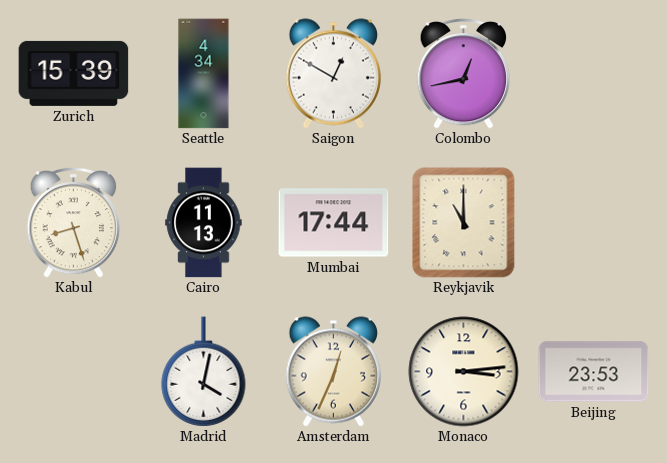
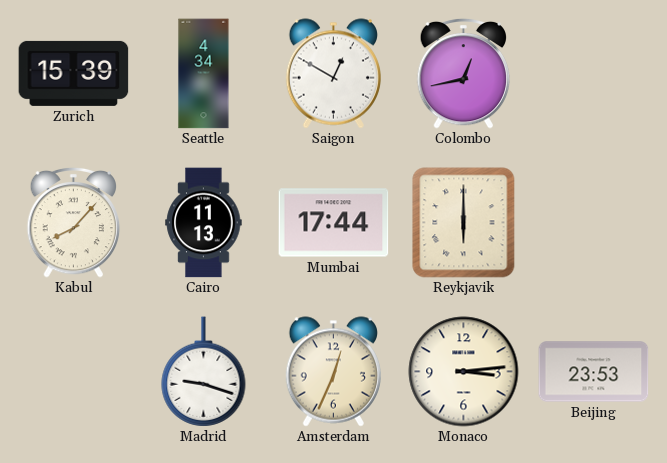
Kabul: 8:27 -> 8:07
Reykjavik: 11:00 -> 6:00
Madrid: 4:02 -> 9:18
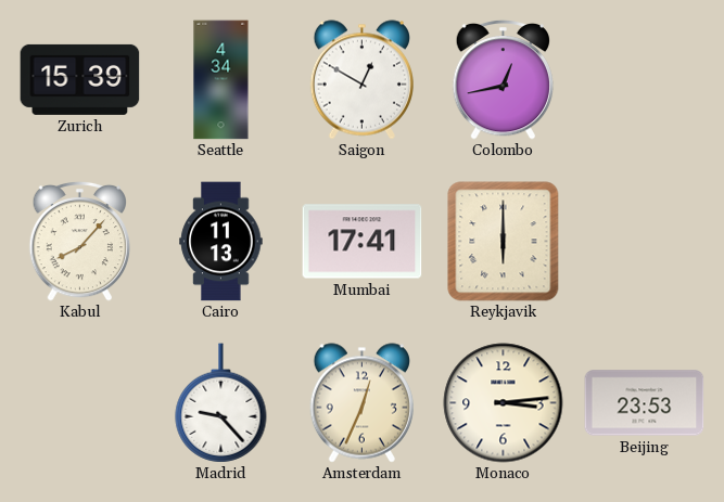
Mumbai: 17:44 -> 17:41
Madrid: 9:18 -> 9:23
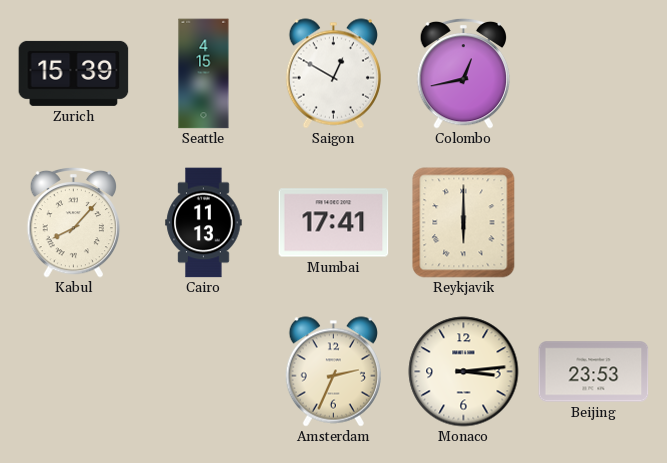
Seattle: 4:34 -> 4:15
Madrid: 9:23 -> none
Amsterdam: 12:34 -> 2:34
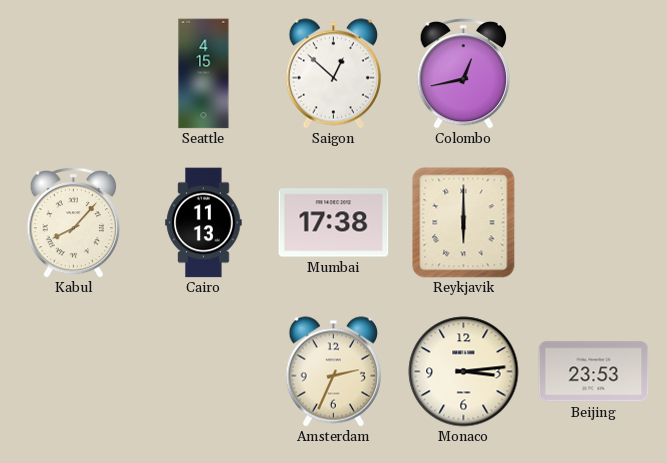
Zurich: 15:39 -> none
Saigon: 12:50 -> 12:52
Mumbai: 17:41 -> 17:38
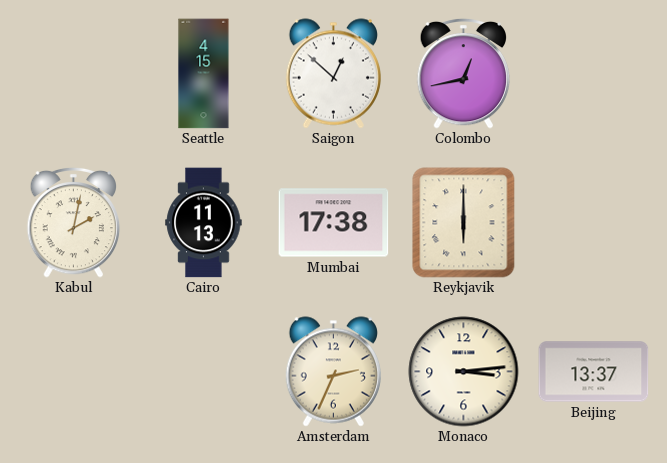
Kabul: 8:07 -> 2:02
Beijing: 23:53 -> 13:37
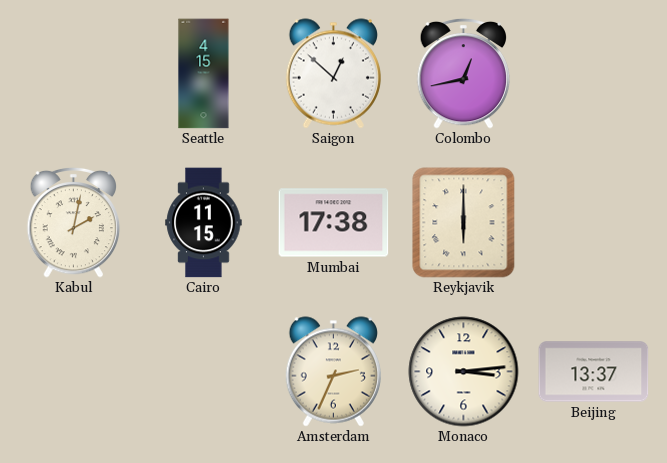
Cairo: 11:13 -> 11:15
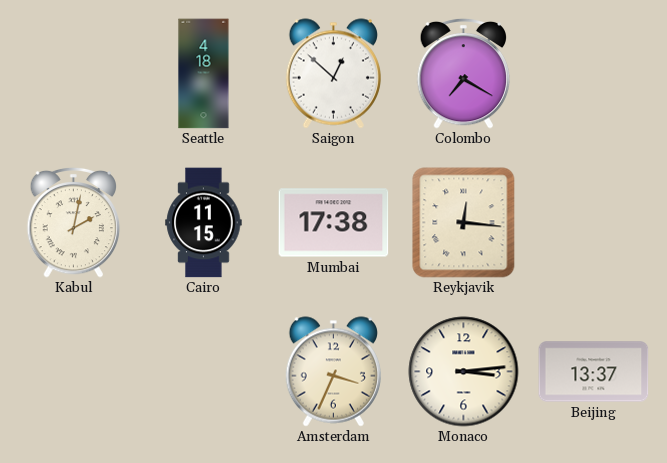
Seattle: 4:15 -> 4:18
Colombo: 12:43 -> 7:20
Reykjavik: 6:00 -> 12:16
Amsterdam: 2:34 -> 3:34
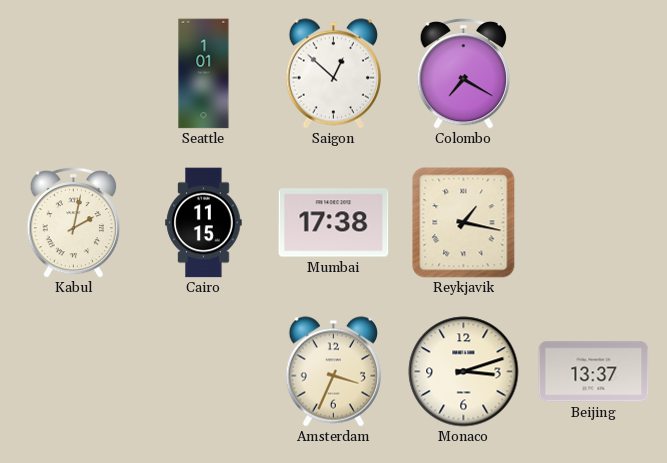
Seattle: 4:18 -> 1:01
Reykjavik: 12:16 -> 1:17
Monaco: 3:14 -> 3:12
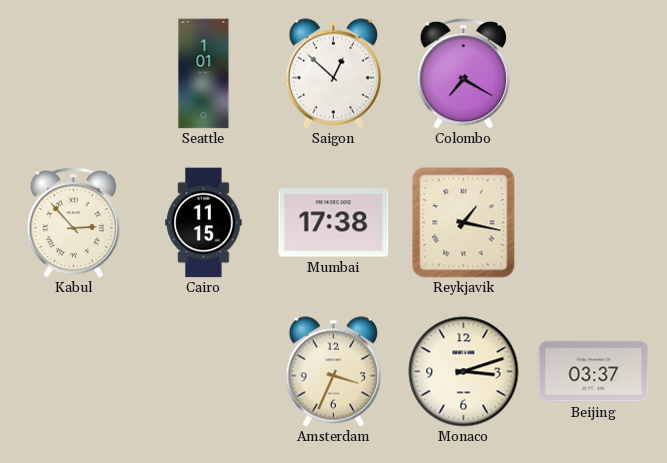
Kabul: 2:02 -> 2:53
Beijing: 13:37 -> 03:37
